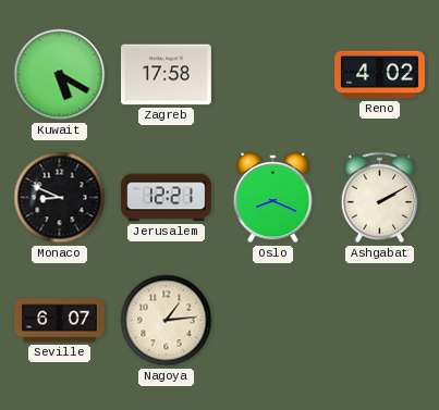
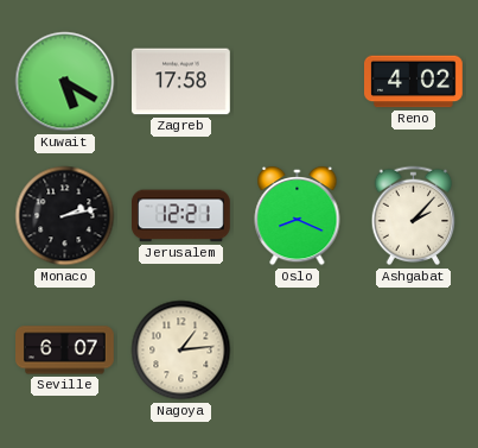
Monaco: 8:49 -> 2:13
Ashgabat: 2:10 -> 2:07
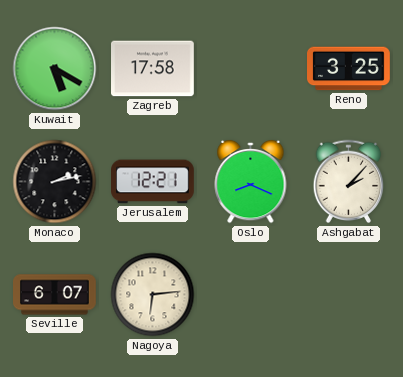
Reno: 4:02 -> 3:25
Nagoya: 1:14 -> 6:14
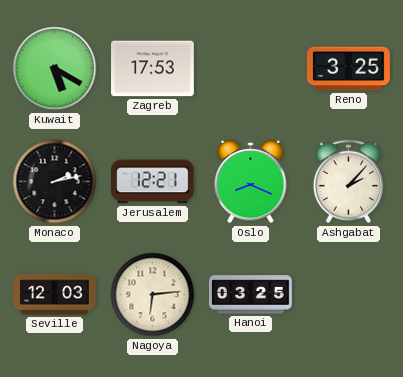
Zagreb: 17:58 -> 17:53
Seville: 6:07 -> 12:03
Hanoi: none -> 03:25
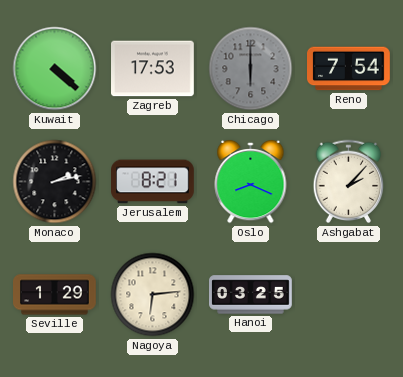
Kuwait: 5:20 -> 4:22
Chicago: none -> 6:00
Reno: 3:25 -> 7:54
Jerusalem: 12:21 -> 8:21
Seville: 12:03 -> 1:29
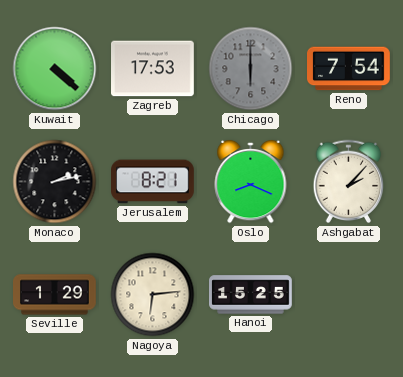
Hanoi: 03:25 -> 15:25
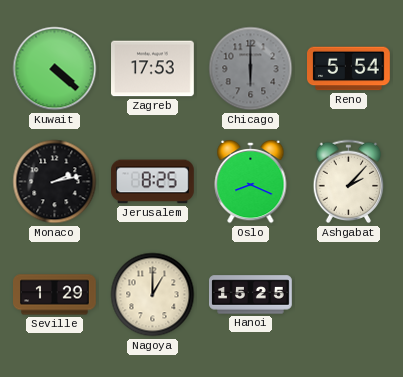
Reno: 7:54 -> 5:54
Jerusalem: 8:21 -> 8:25
Nagoya: 6:14 -> 1:00
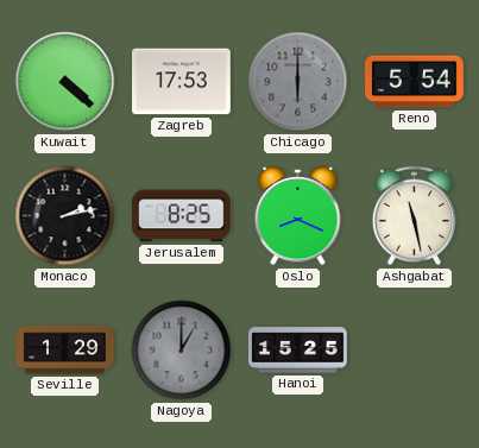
Ashgabat: 2:07 -> 11:28
Nagoya dial: cream -> grey
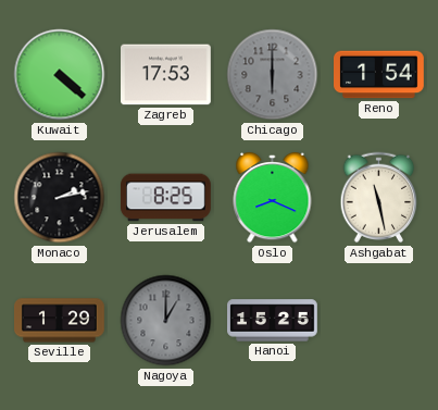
Reno: 5:54 -> 1:54
